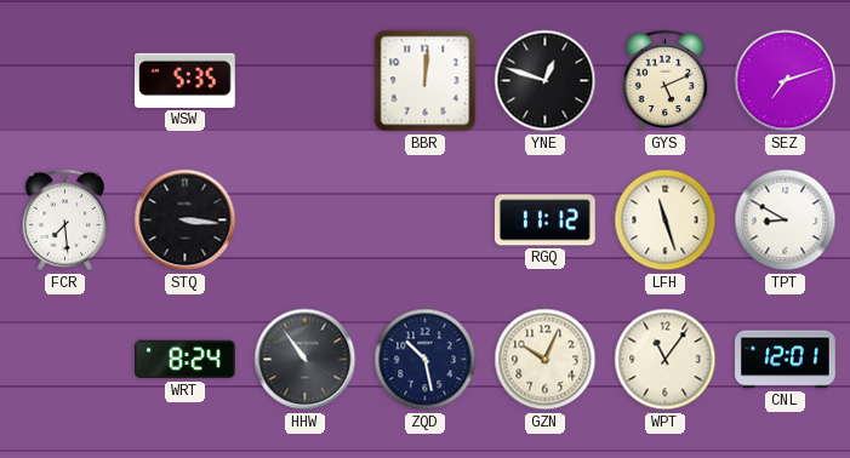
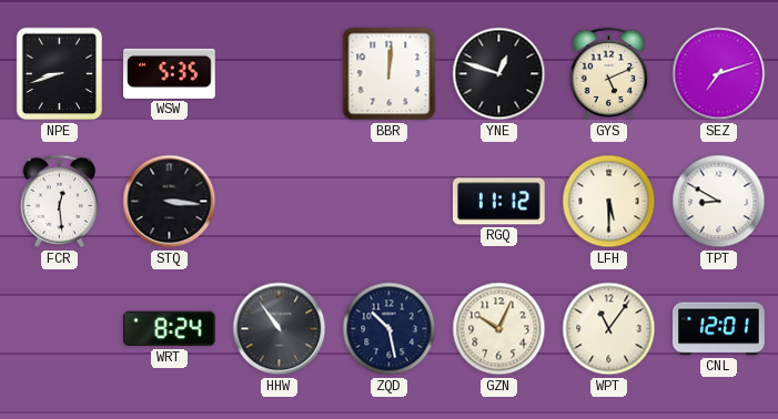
NPE: none -> 8:42
FCR: 7:29 -> 12:29
LFH: 11:27 -> 5:30
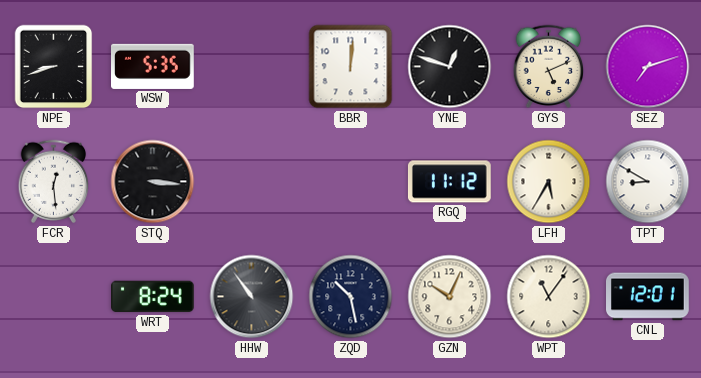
LFH: 5:30 -> 5:35
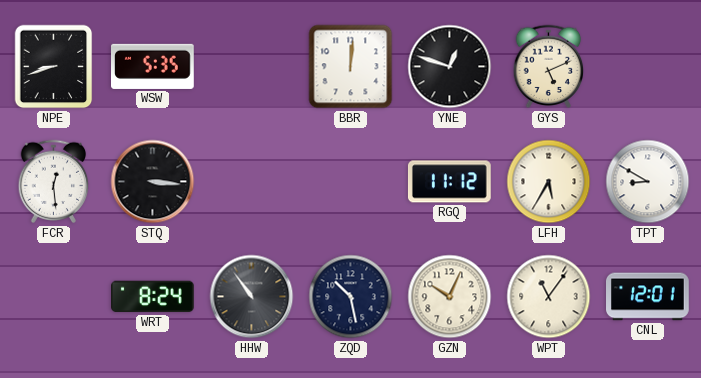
SEZ: 7:12 -> none
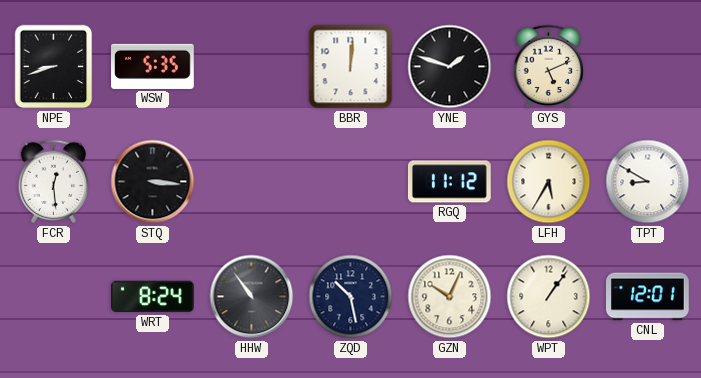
YNE: 12:48 -> 1:48
WPT: 11:06 -> 1:06
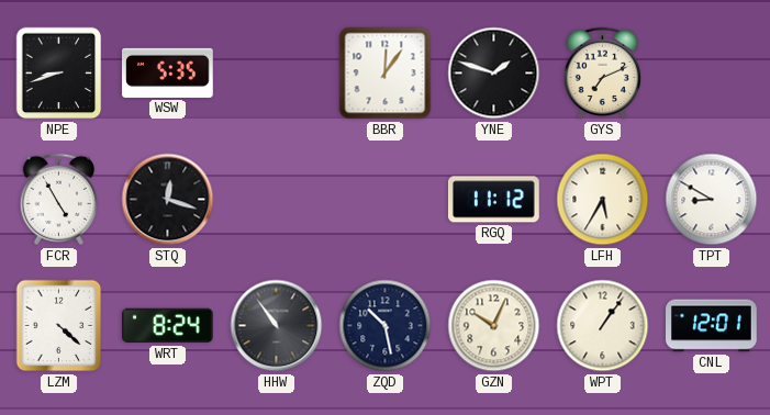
BBR: 12:01 -> 12:06
GYS: 5:11 -> 7:11
FCR: 12:29 -> 4:55
STQ: 3:16 -> 12:18
LZM: none -> 4:22
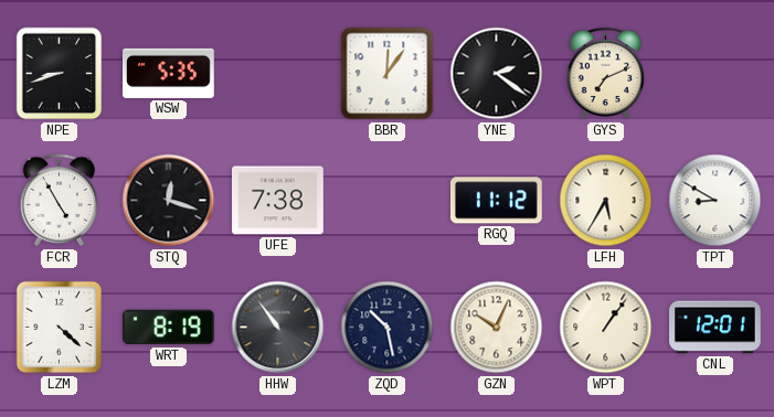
YNE: 1:48 -> 2:21
UFE: none -> 7:38
WRT: 8:24 -> 8:19
